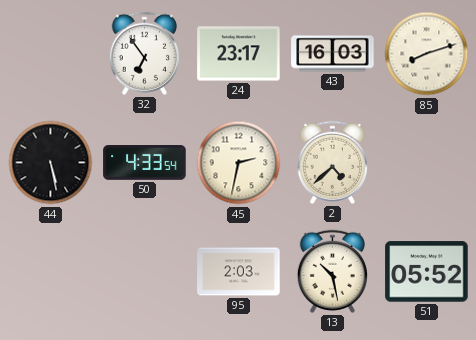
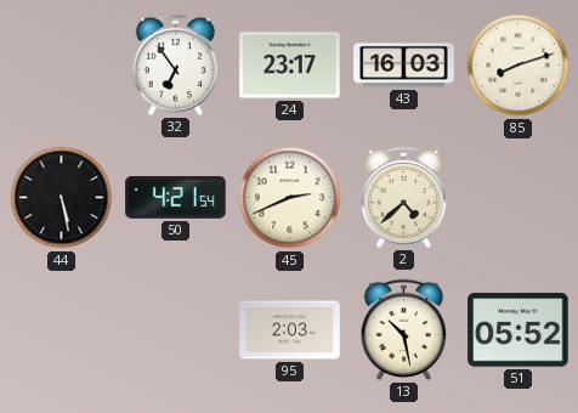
50: 4:33 -> 4:21
45: 2:32 -> 2:41
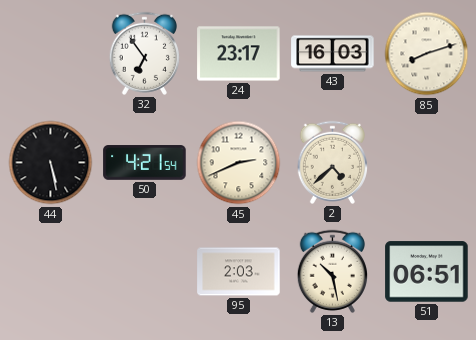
51: 05:52 -> 06:51
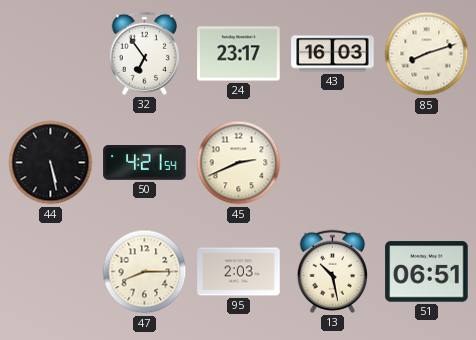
2: 4:38 -> none
47: none -> 8:15
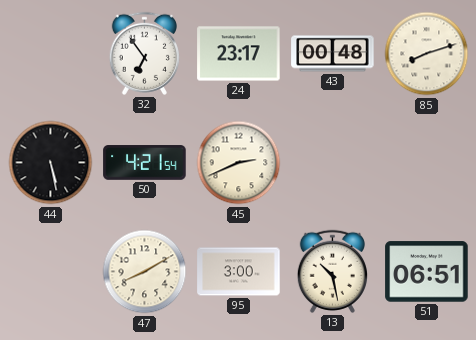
43: 16:03 -> 00:48
47: 8:15 -> 8:10
95: 2:03 -> 3:00
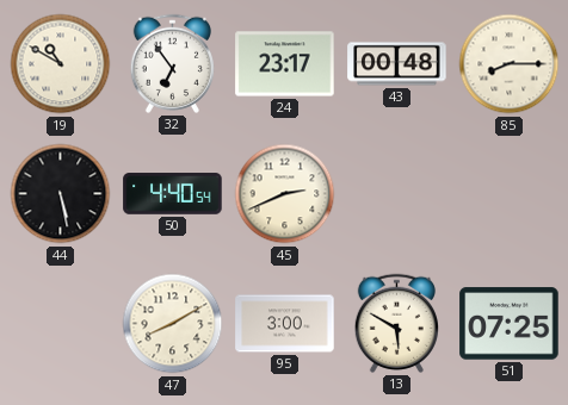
19: none -> 10:50
85: 8:12 -> 8:15
50: 4:21 -> 4:40
13: 10:28 -> 5:50
51: 06:51 -> 07:25
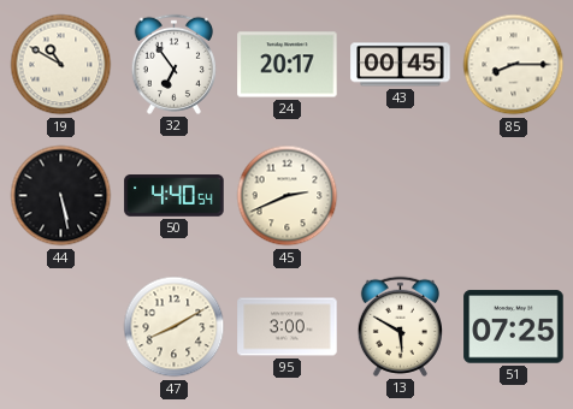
24: 23:17 -> 20:17
43: 00:48 -> 00:45
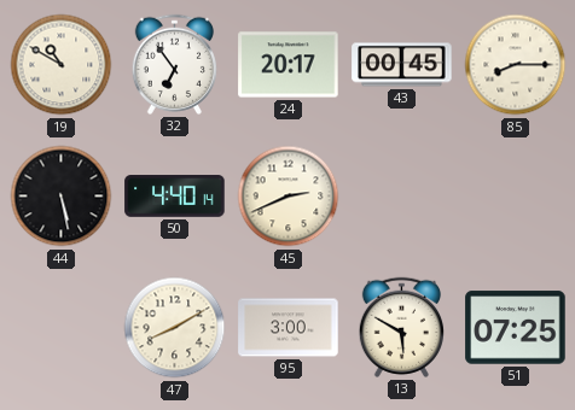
50: 4:40:54 -> 4:40:14
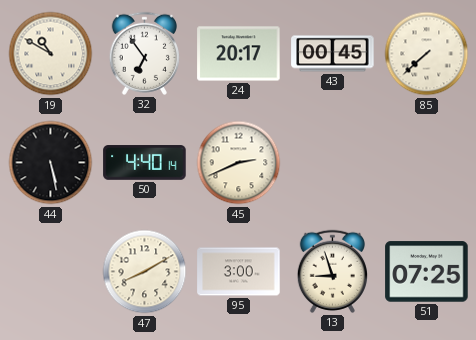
85: 8:15 -> 7:38
13: 5:50 -> 8:57
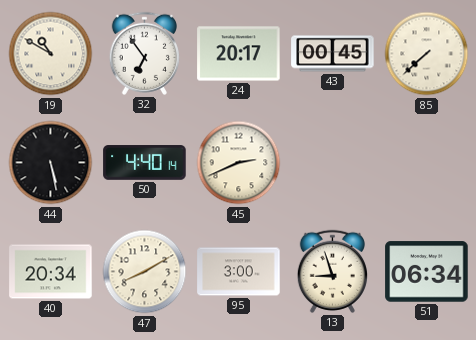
40: none -> 20:34
51: 07:25 -> 06:34
